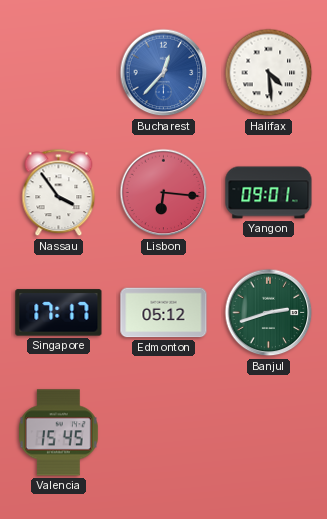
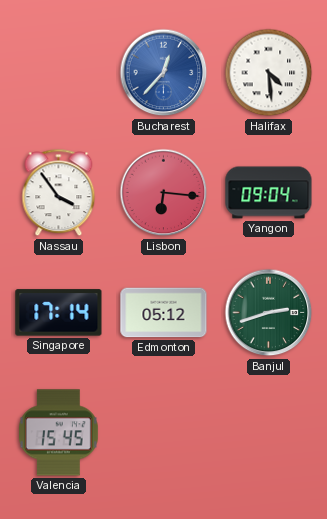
Yangon: 09:01 -> 09:04
Singapore: 17:17 -> 17:14
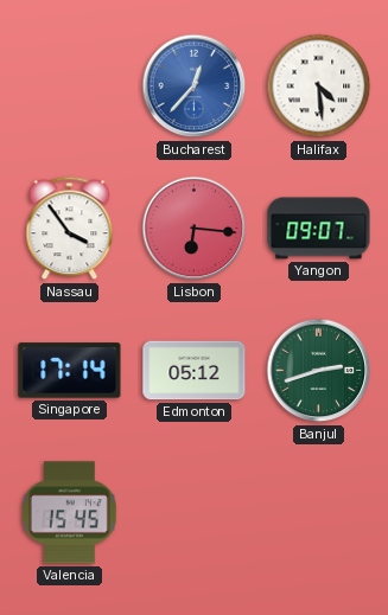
Yangon: 09:04 -> 09:07
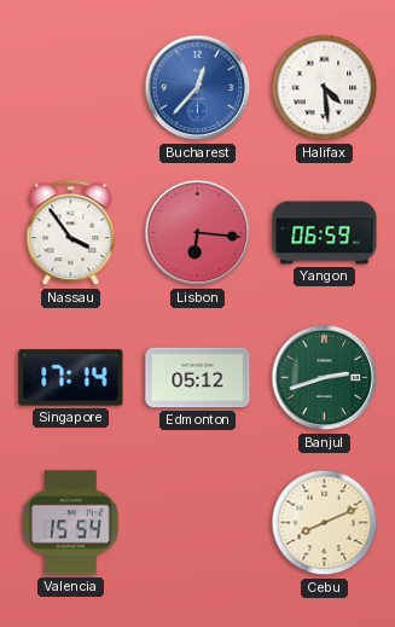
Yangon: 09:07 -> 06:59
Valencia: 15:45 -> 15:54
Cebu: none -> 8:11
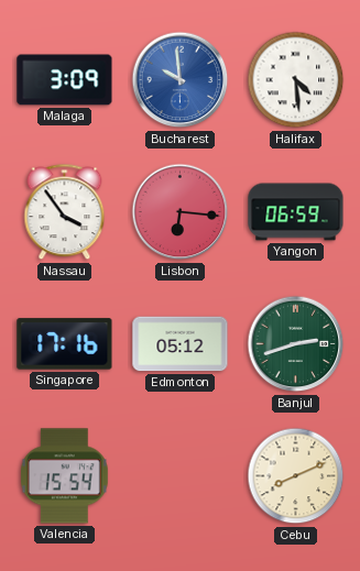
Malaga: none -> 3:09
Bucharest: 12:37 -> 9:59
Singapore: 17:14 -> 17:16
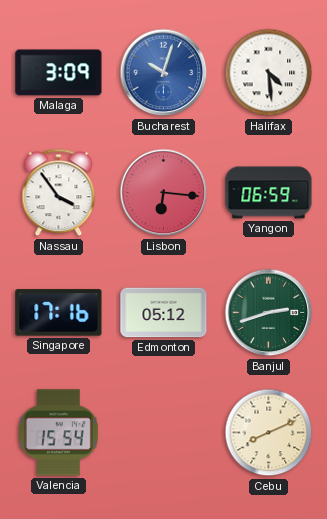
Bucharest: 9:59 -> 10:03
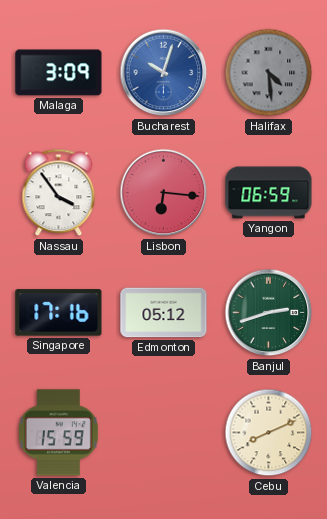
Halifax dial: white -> grey
Valencia: 15:54 -> 15:59
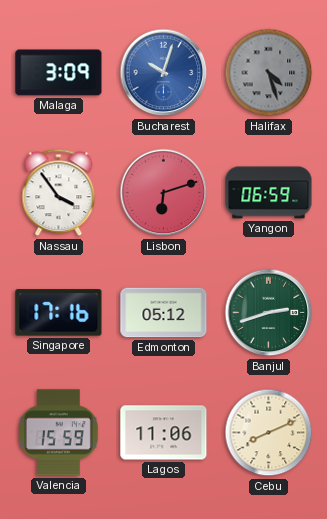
Halifax: 4:29 -> 4:27
Lisbon: 6:16 -> 6:12
Lagos: none -> 11:06
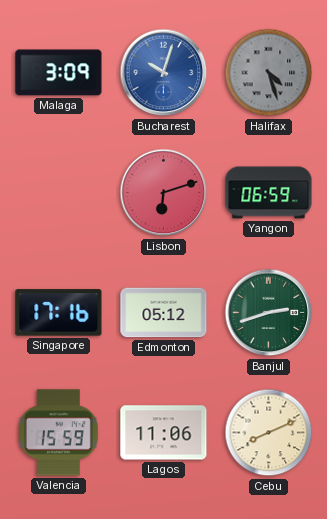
Nassau: 3:54 -> none
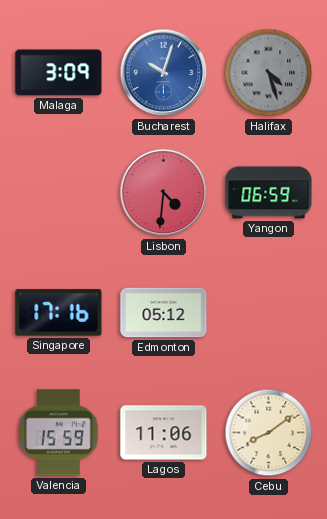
Lisbon: 6:12 -> 4:31
Banjul: 2:42 -> none
Cebu: 8:11 -> 8:09
